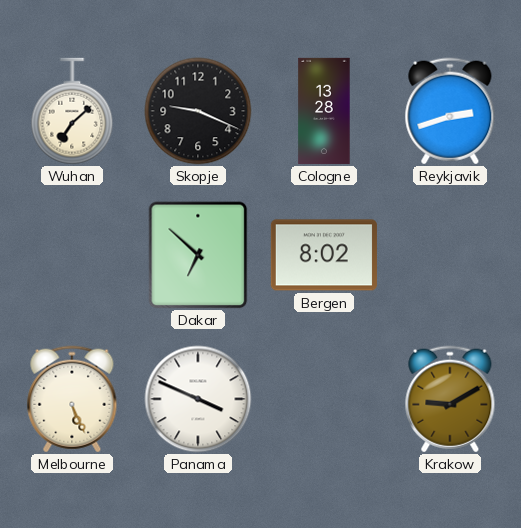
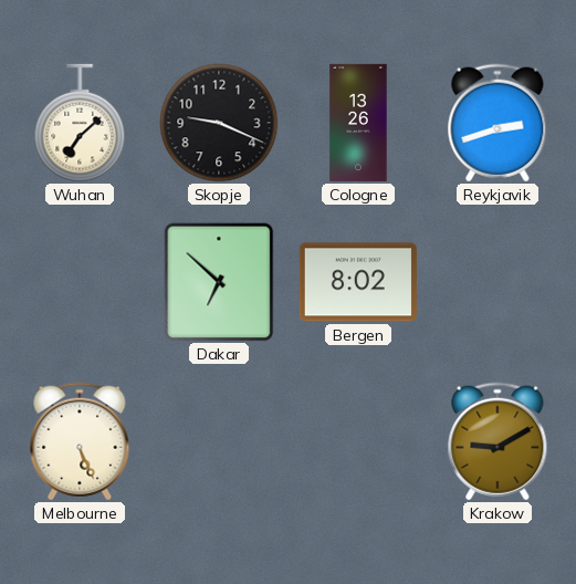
Cologne: 13:28 -> 13:26
Panama: 3:49 -> none
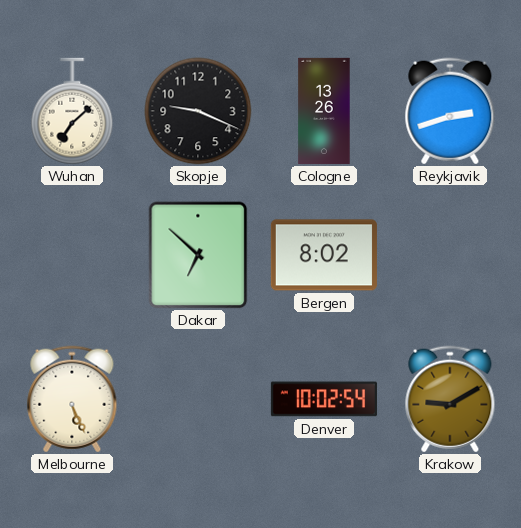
Denver: none -> 10:02
